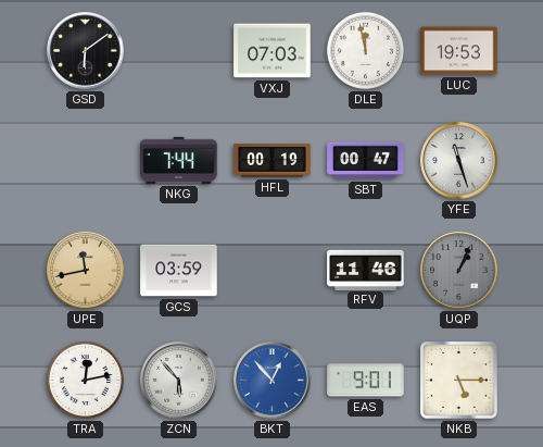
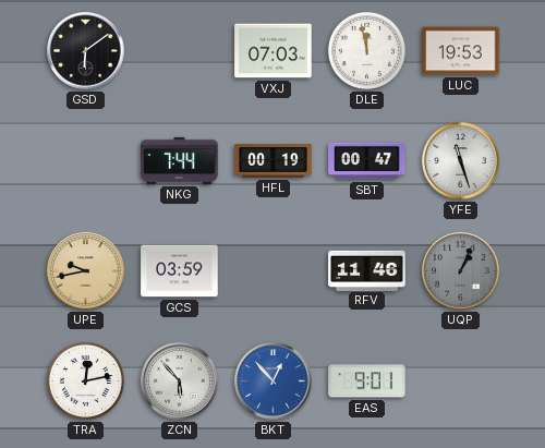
UPE: 11:43 -> 9:43
NKB: 5:15 -> none
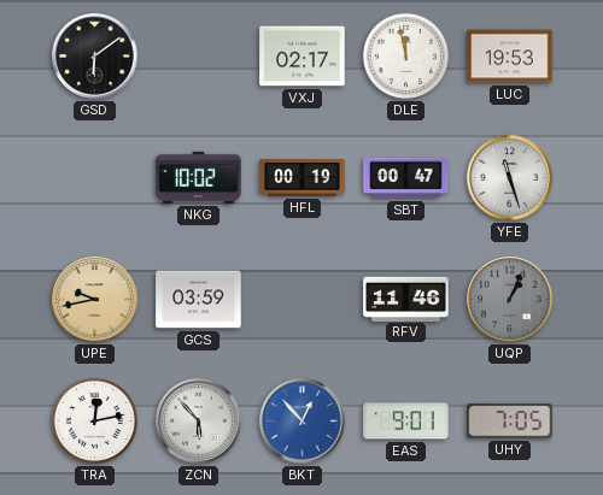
VXJ: 07:03 -> 02:17
NKG: 7:44 -> 10:02
UHY: none -> 7:05
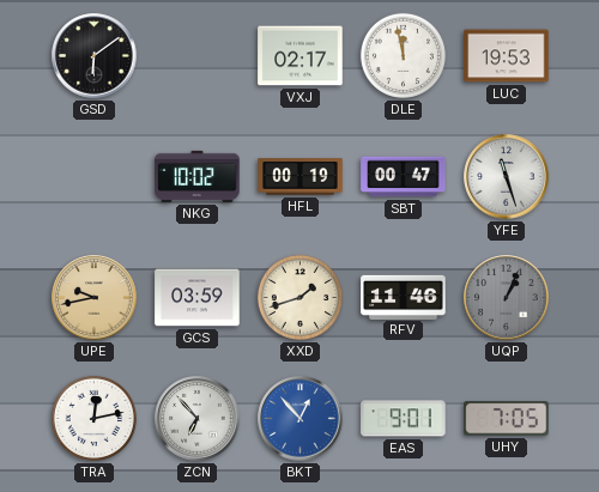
XXD: none -> 1:42
ZCN: 5:53 -> 6:53
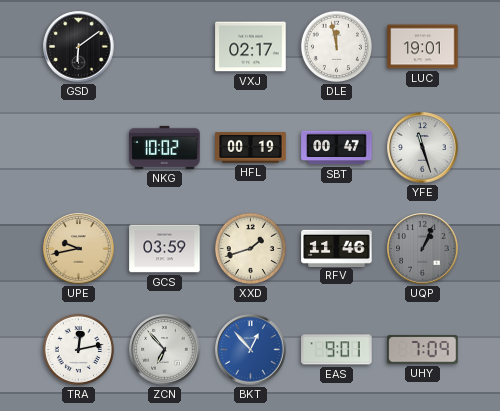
LUC: 19:53 -> 19:01
UHY: 7:05 -> 7:09
